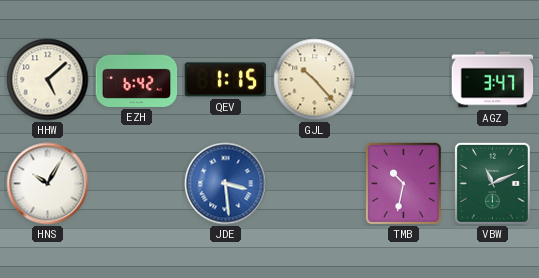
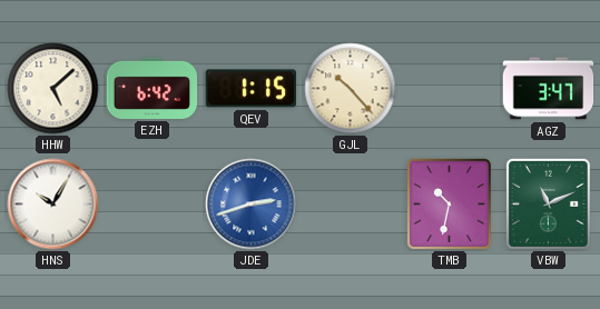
JDE: 3:29 -> 2:42
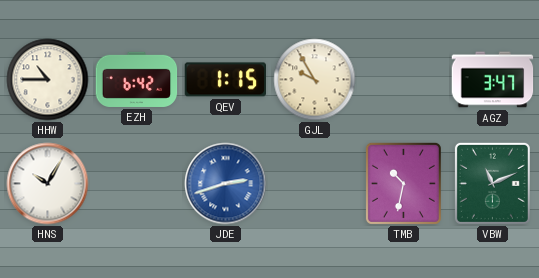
HHW: 5:08 -> 10:45
GJL: 10:23 -> 9:55
